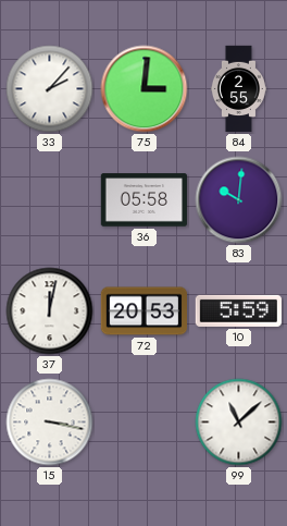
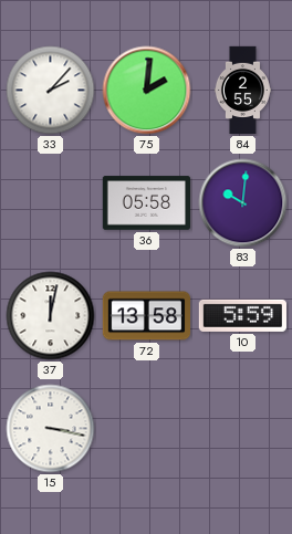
75: 3:01 -> 2:01
72: 20:53 -> 13:58
99: 11:08 -> none
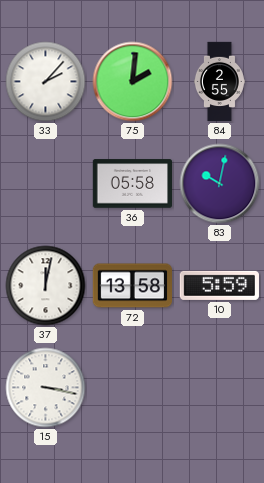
83: 10:01 -> 10:02
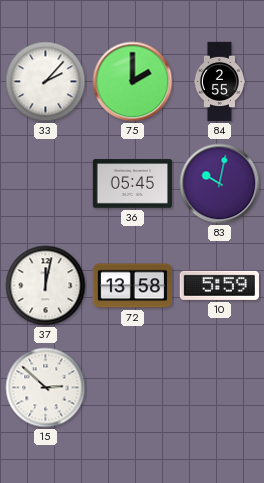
75: 2:01 -> 2:00
36: 05:58 -> 05:45
15: 3:17 -> 2:52
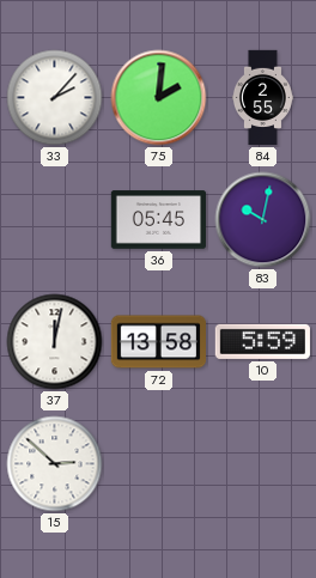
75: 2:00 -> 2:01
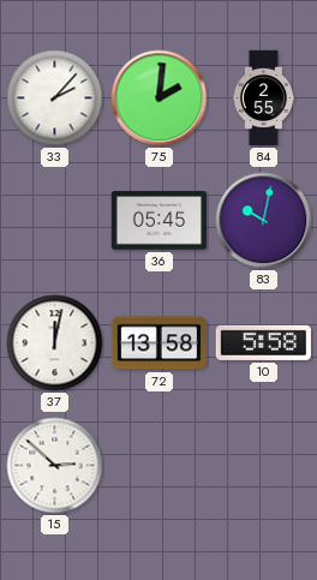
10: 5:59 -> 5:58
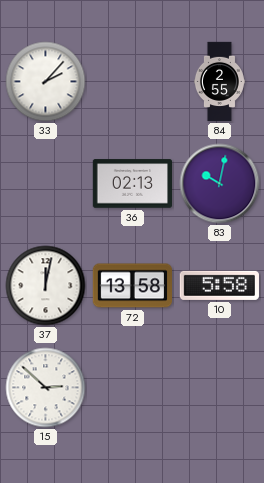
75: 2:01 -> none
36: 05:45 -> 02:13
